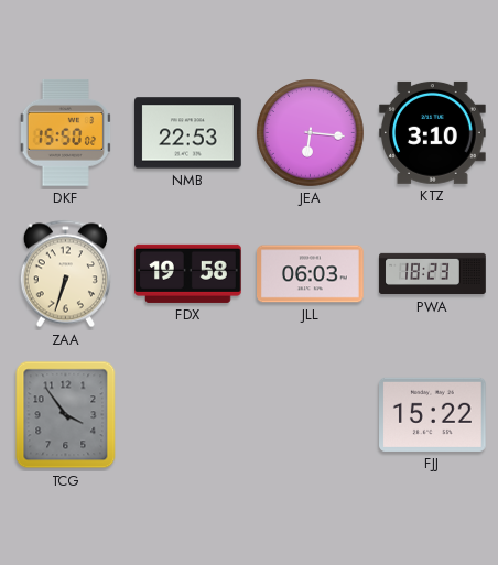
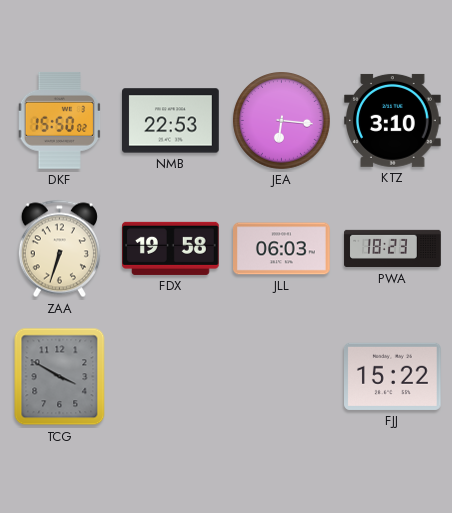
TCG: 3:54 -> 3:50
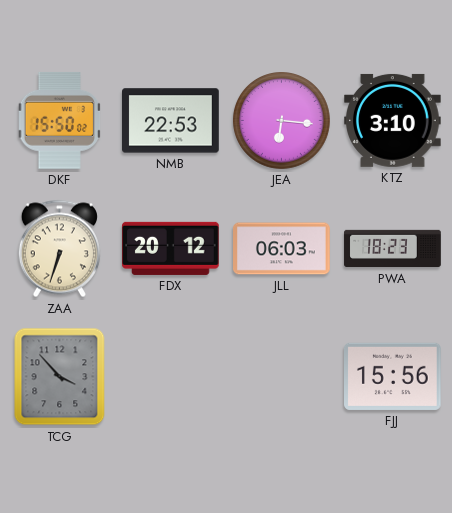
FDX: 19:58 -> 20:12
TCG: 3:50 -> 3:53
FJJ: 15:22 -> 15:56
